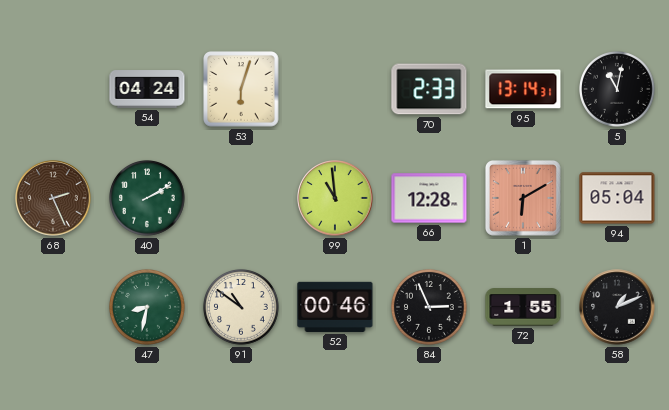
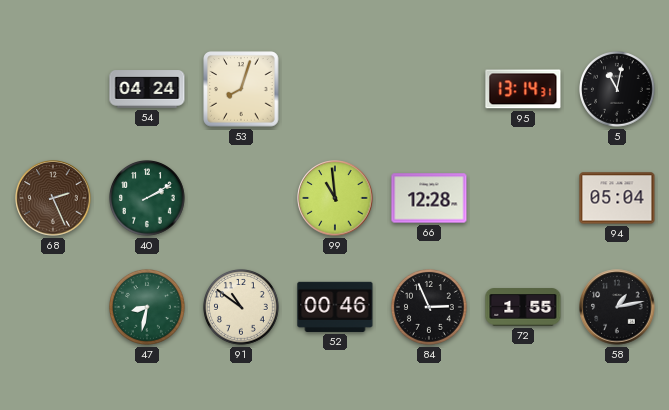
53: 6:03 -> 8:03
70: 2:33 -> none
1: 6:10 -> none
58: 1:11 -> 1:13
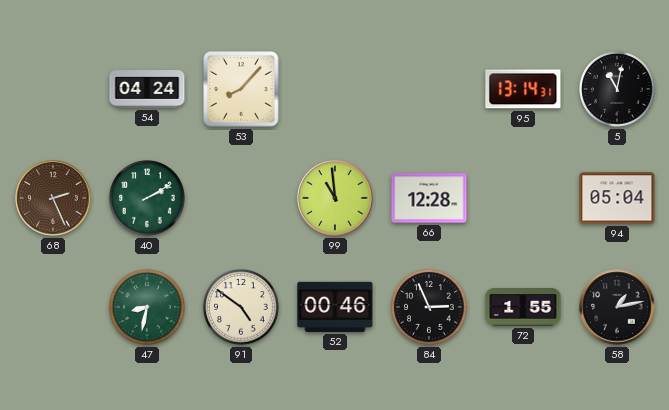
53: 8:03 -> 8:07
91: 10:51 -> 4:51
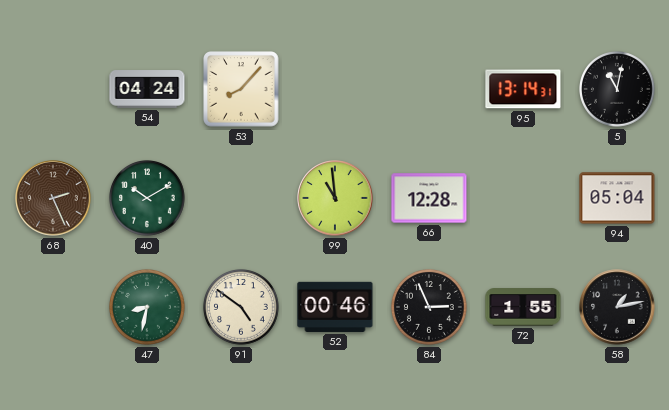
40: 2:10 -> 10:10
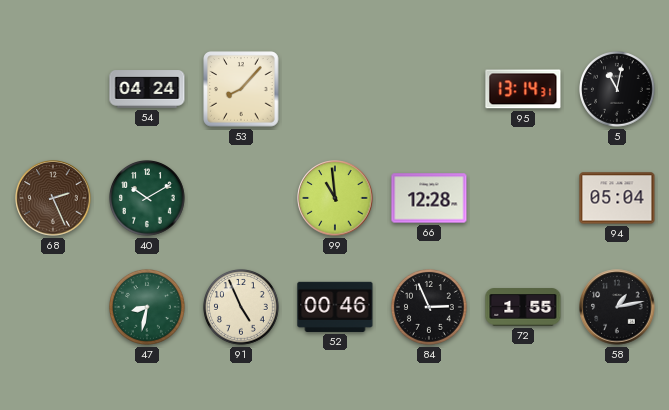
91: 4:51 -> 4:56
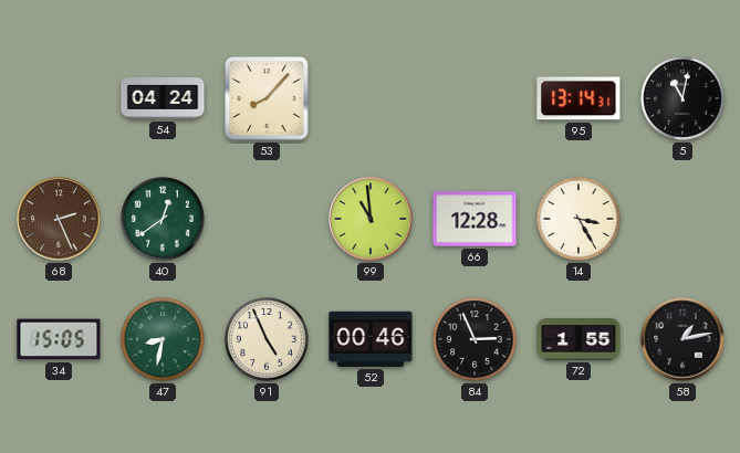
40: 10:10 -> 12:39
14: none -> 3:25
94: 05:04 -> none
34: none -> 15:05
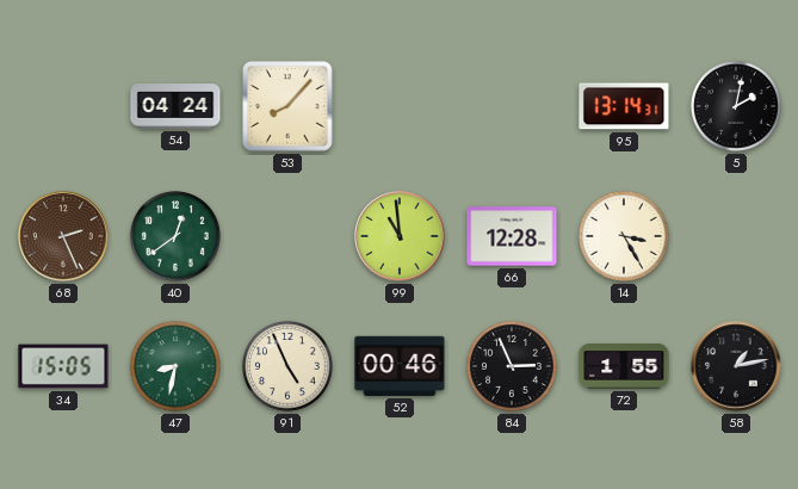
5: 11:02 -> 2:02
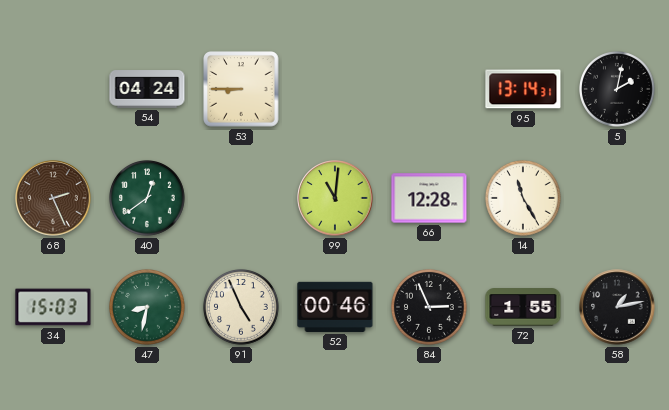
53: 8:07 -> 8:45
99: 10:59 -> 11:01
14: 3:25 -> 11:25
34: 15:05 -> 15:03
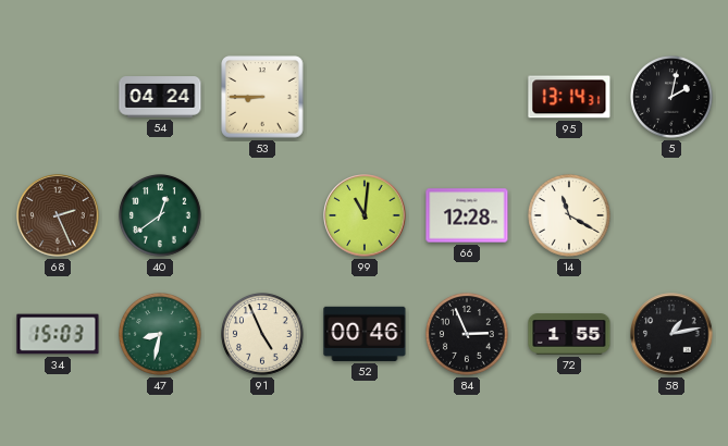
14: 11:25 -> 11:20
